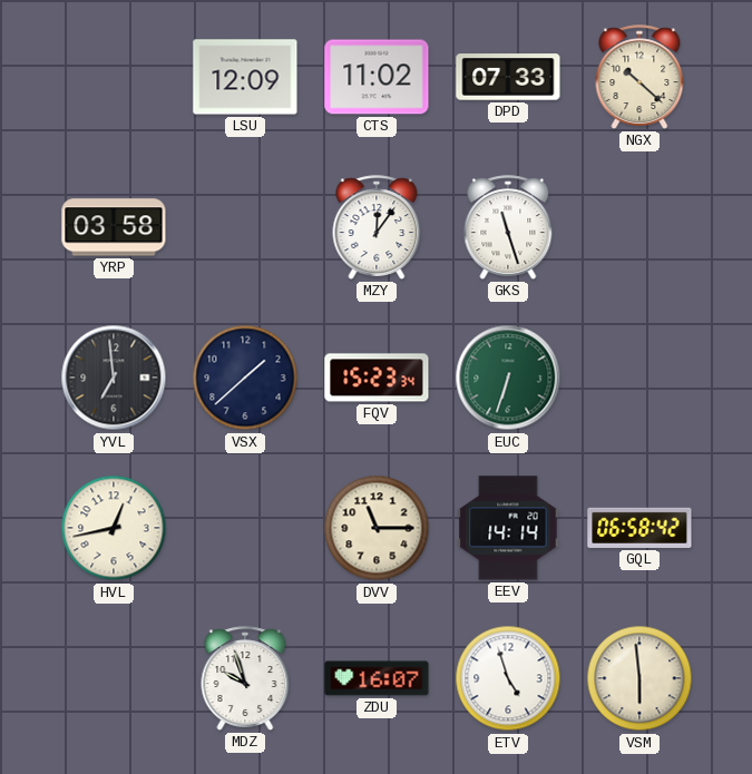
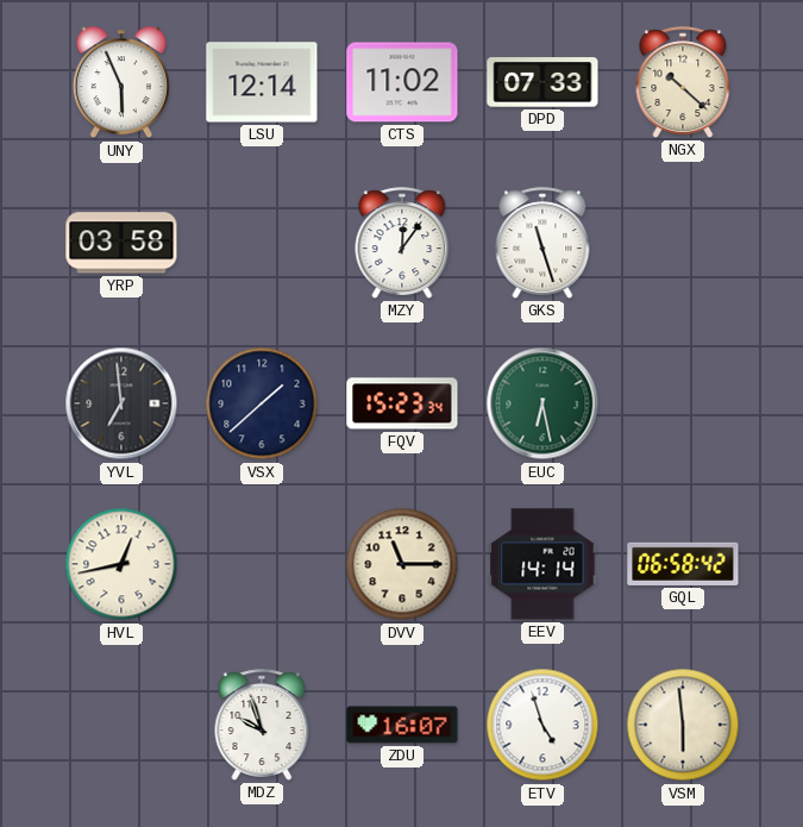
UNY: none -> 5:56
LSU: 12:09 -> 12:14
EUC: 6:33 -> 6:28
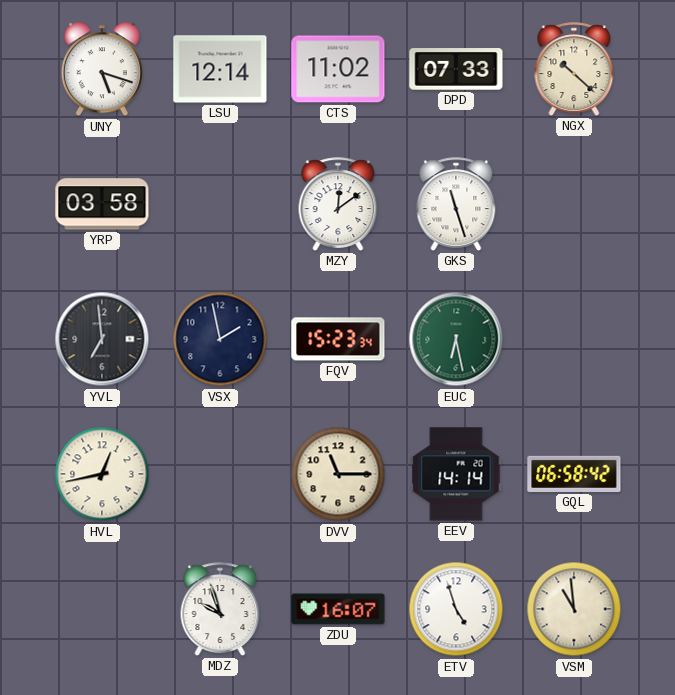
UNY: 5:56 -> 5:18
MZY: 12:06 -> 12:09
VSX: 1:38 -> 1:58
VSM: 5:59 -> 10:59
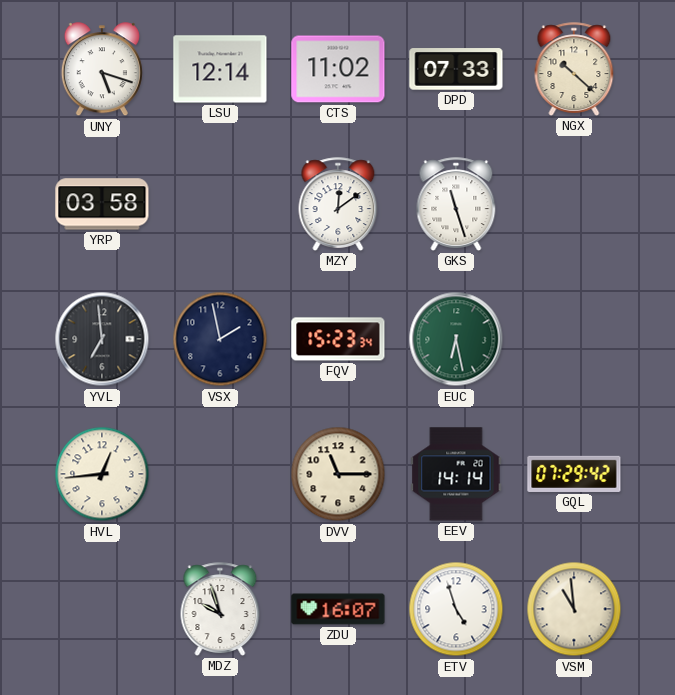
HVL: 12:43 -> 12:44
GQL: 06:58 -> 07:29
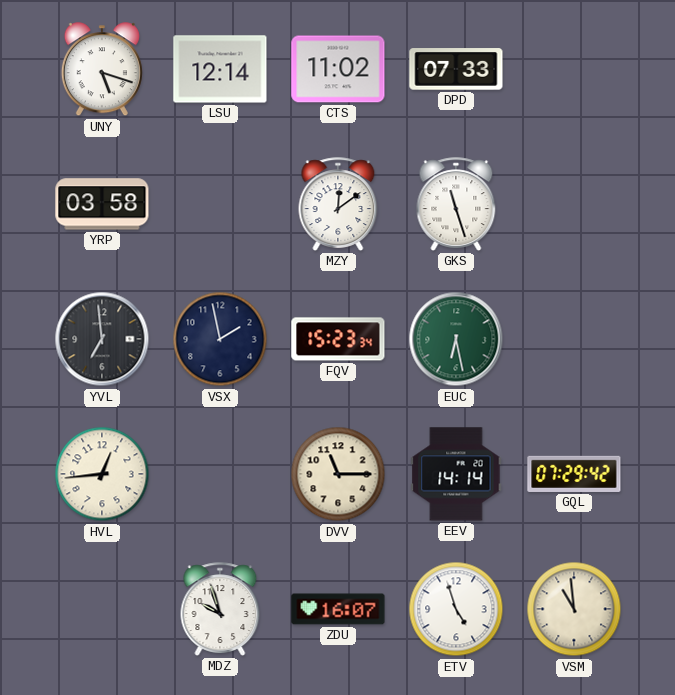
NGX: 10:22 -> none
